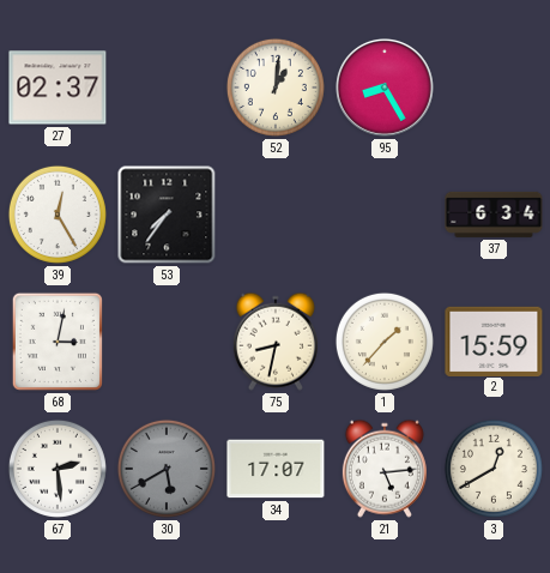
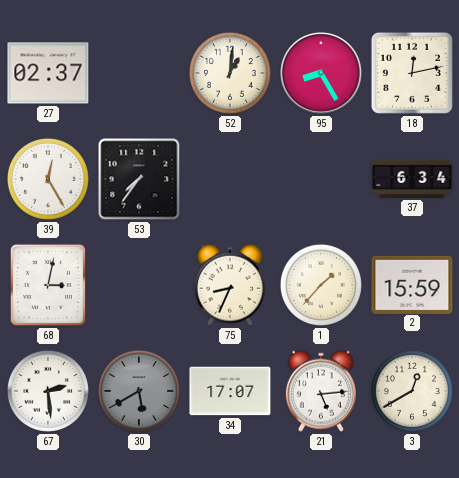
18: none -> 12:13
75: 8:32 -> 8:34
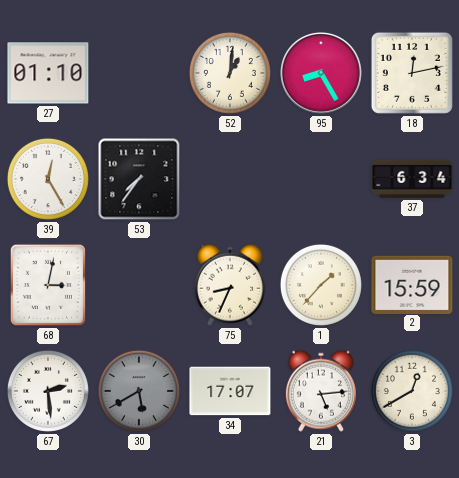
27: 02:37 -> 01:10
